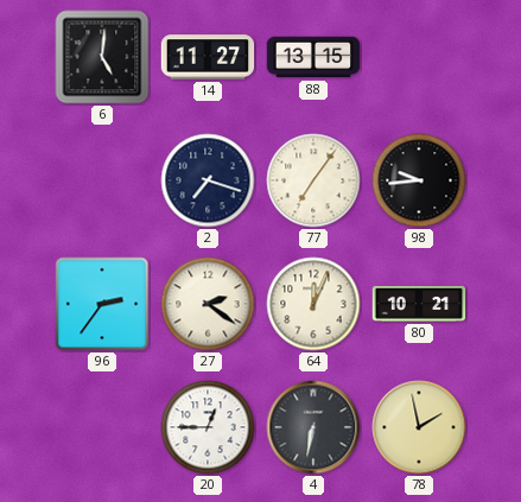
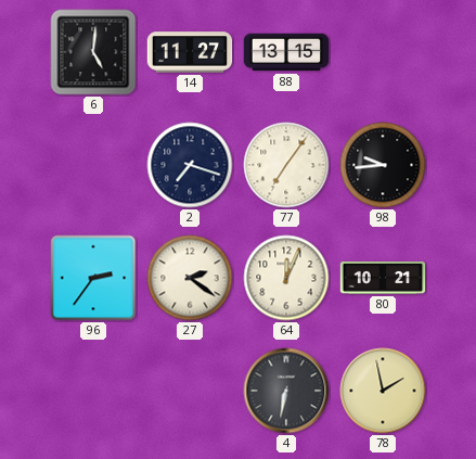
20: 12:45 -> none
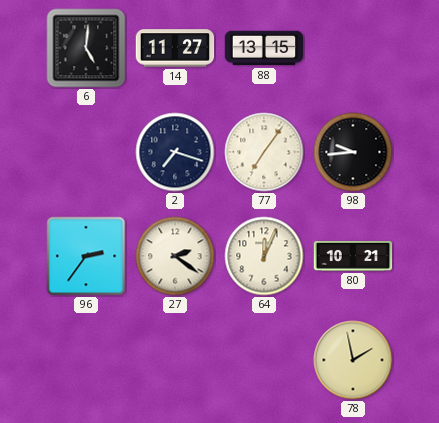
4: 6:32 -> none
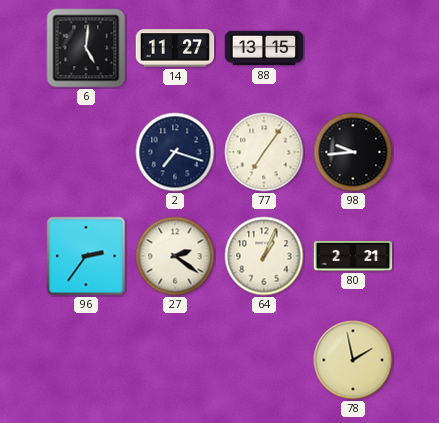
64: 12:04 -> 1:04
80: 10:21 -> 2:21
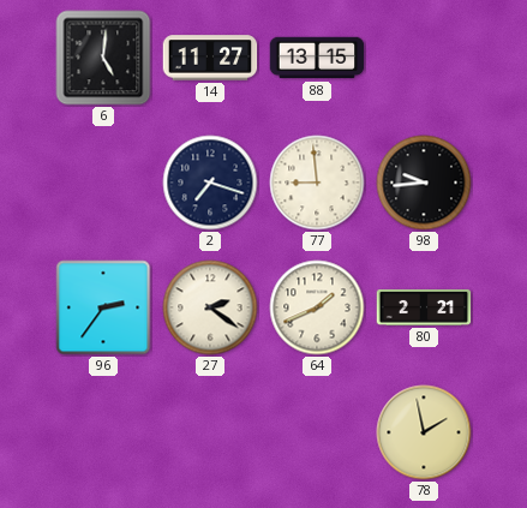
77: 7:06 -> 8:59
64: 1:04 -> 1:41
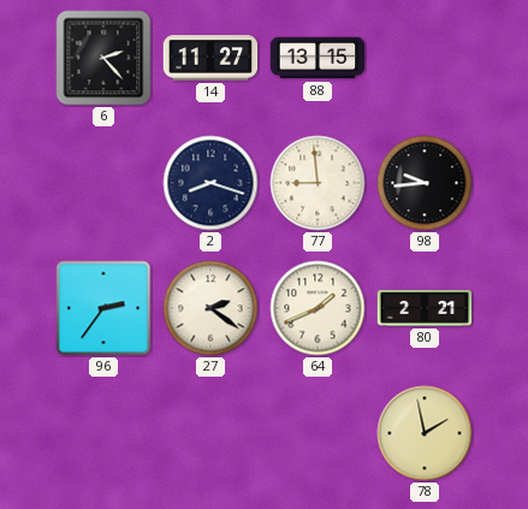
6: 5:01 -> 2:23
2: 7:18 -> 8:18
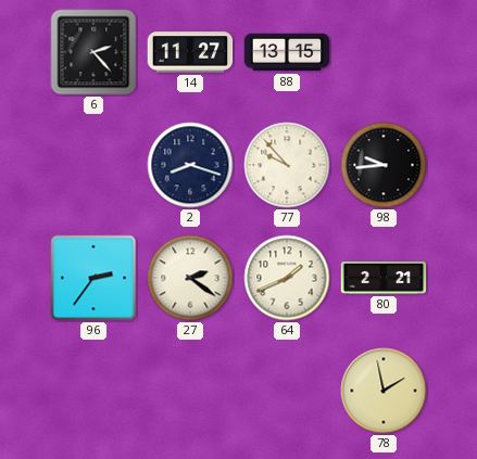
77: 8:59 -> 9:53
